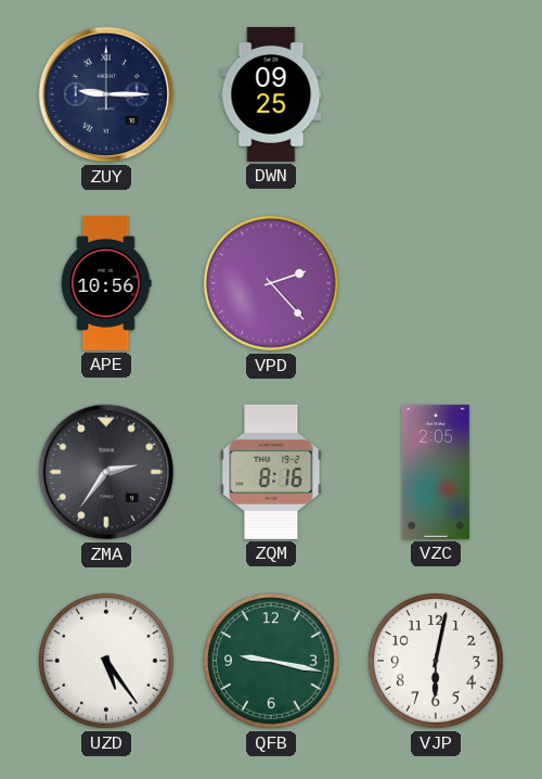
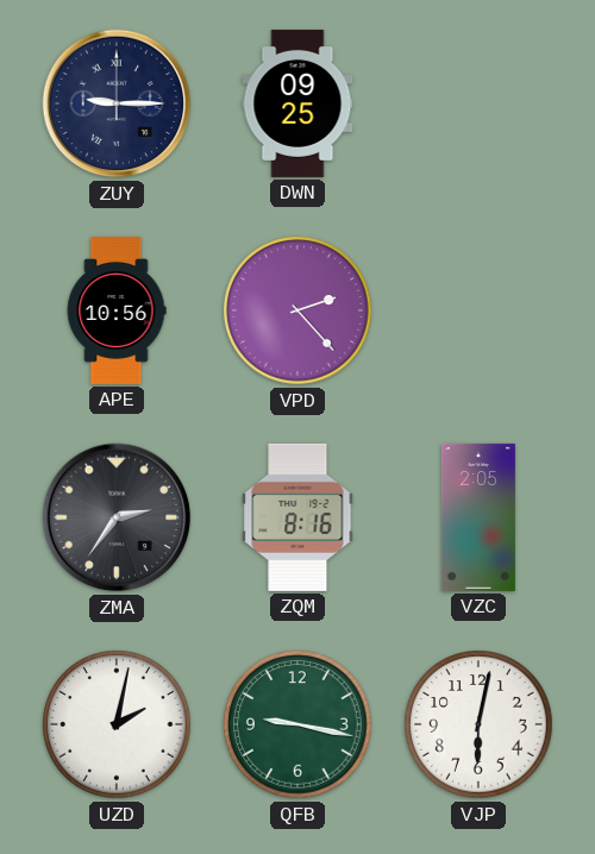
UZD: 5:24 -> 2:02
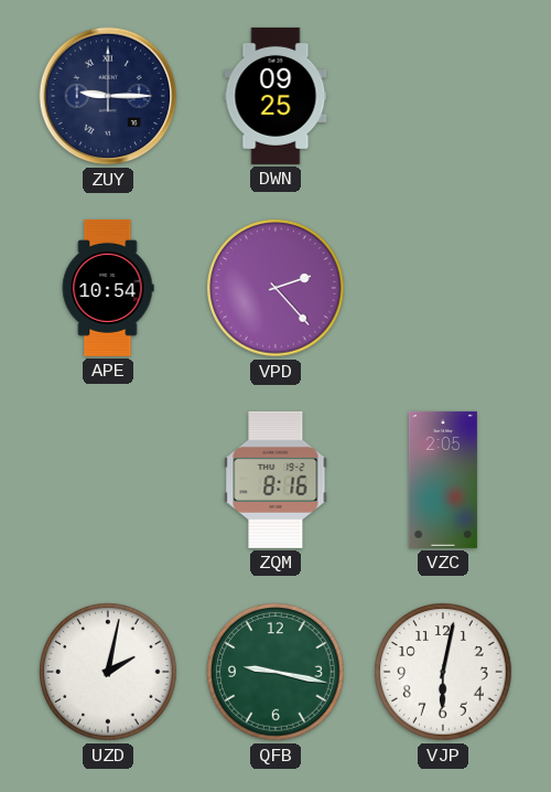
APE: 10:56 -> 10:54
ZMA: 2:36 -> none
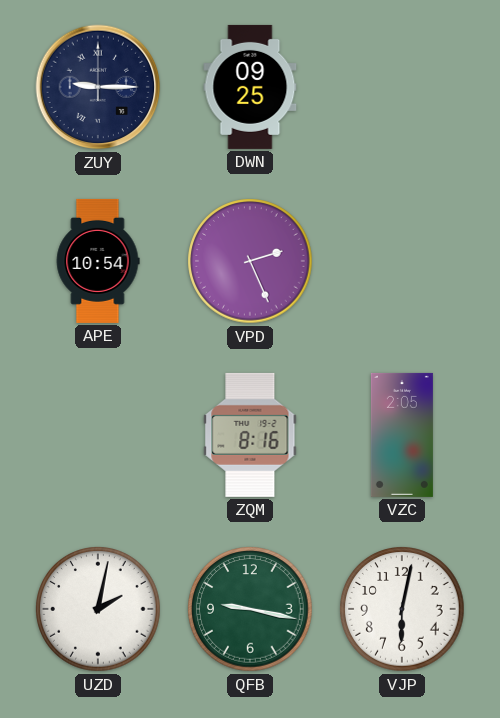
VPD: 2:23 -> 2:26
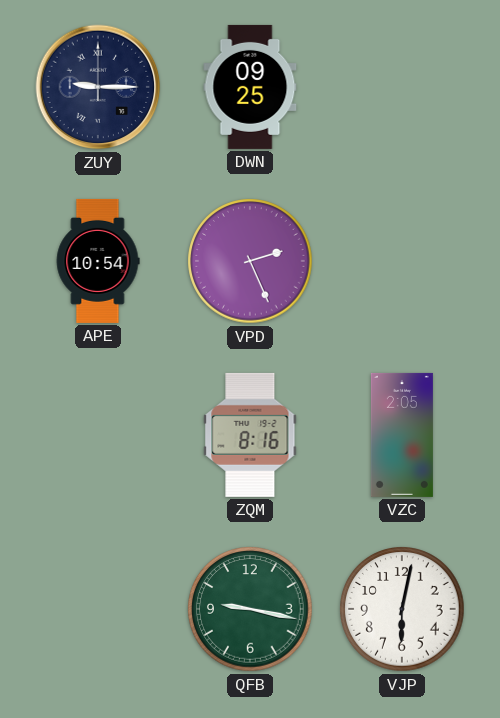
UZD: 2:02 -> none
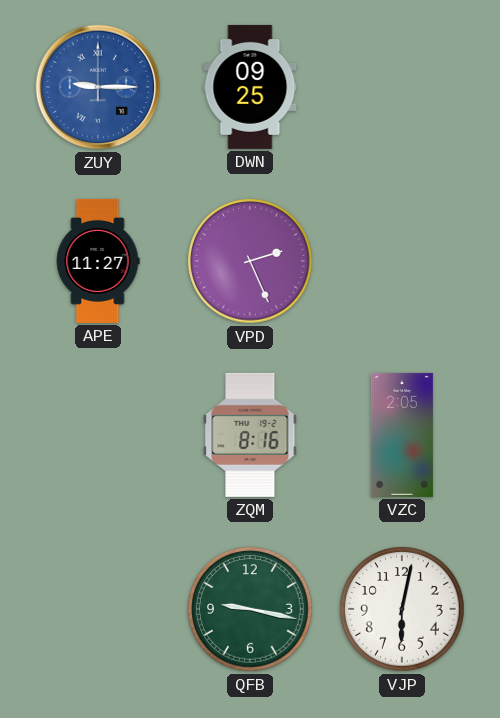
ZUY dial: navy -> blue
APE: 10:54 -> 11:27
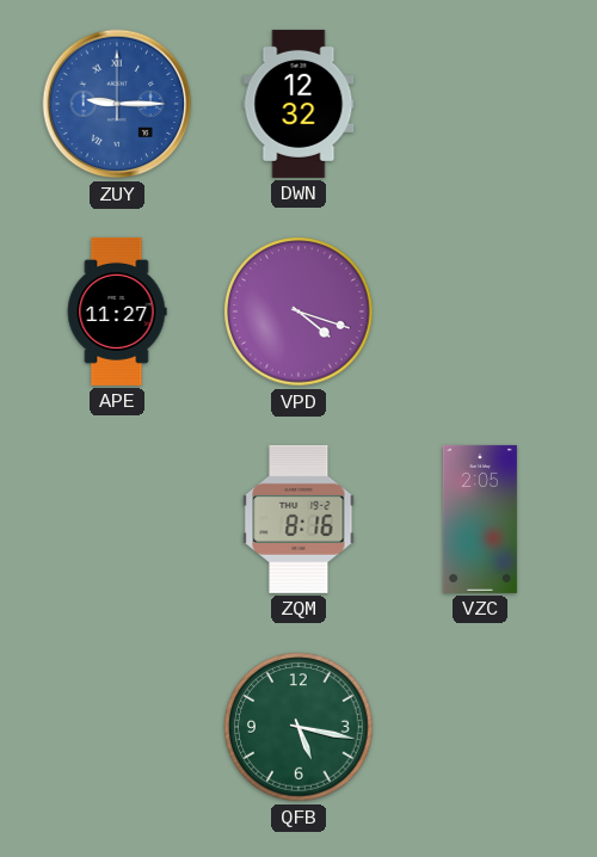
DWN: 09:25 -> 12:32
VPD: 2:26 -> 4:18
QFB: 9:17 -> 5:17
VJP: 6:02 -> none
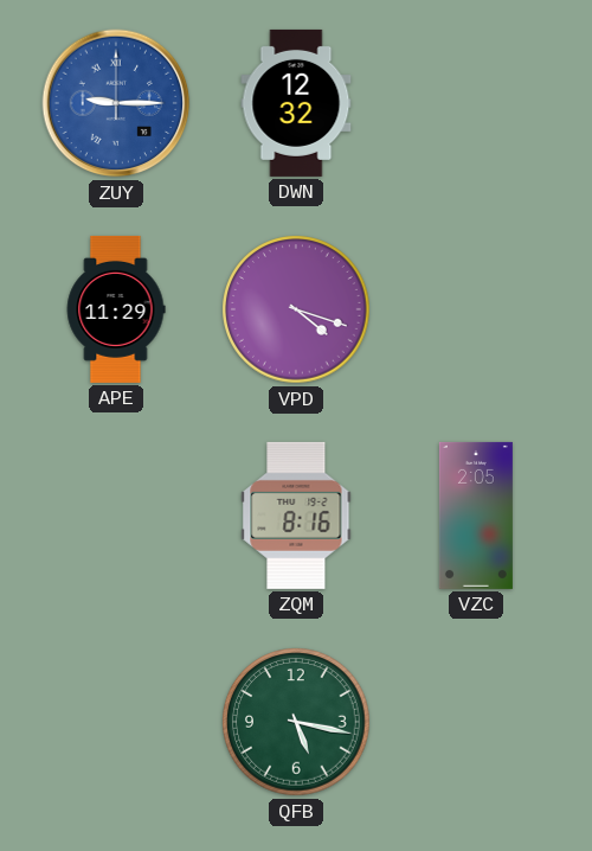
APE: 11:27 -> 11:29
